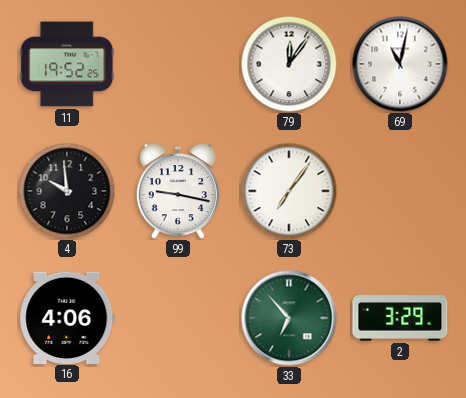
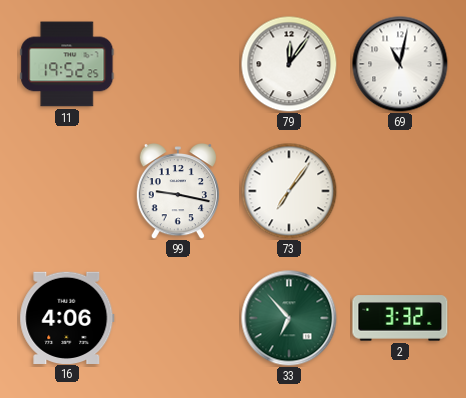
4: 9:59 -> none
2: 3:29 -> 3:32
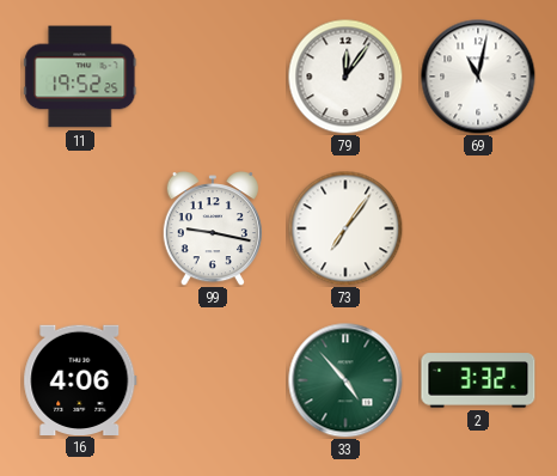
33: 6:53 -> 4:53
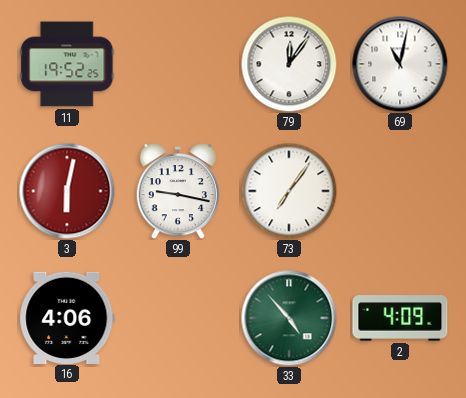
3: none -> 6:02
2: 3:32 -> 4:09
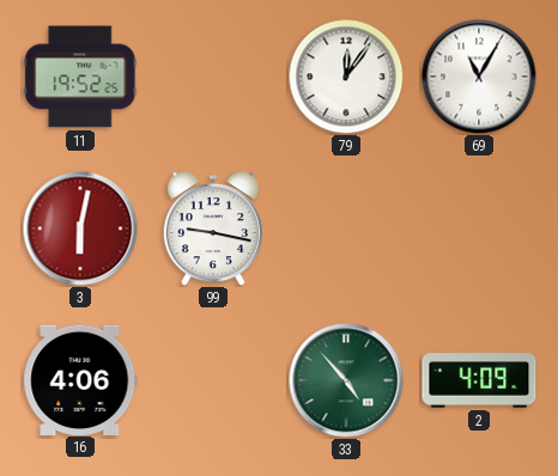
69: 11:02 -> 11:05
73: 7:06 -> none
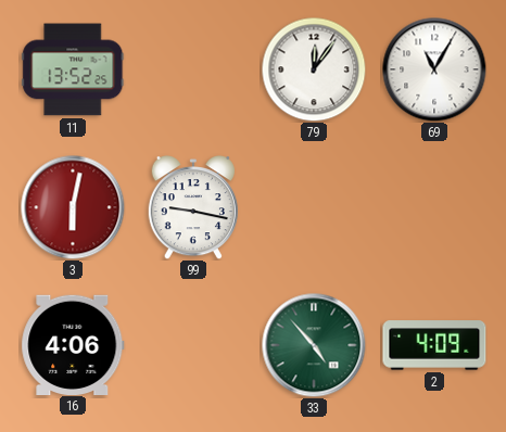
11: 19:52 -> 13:52
